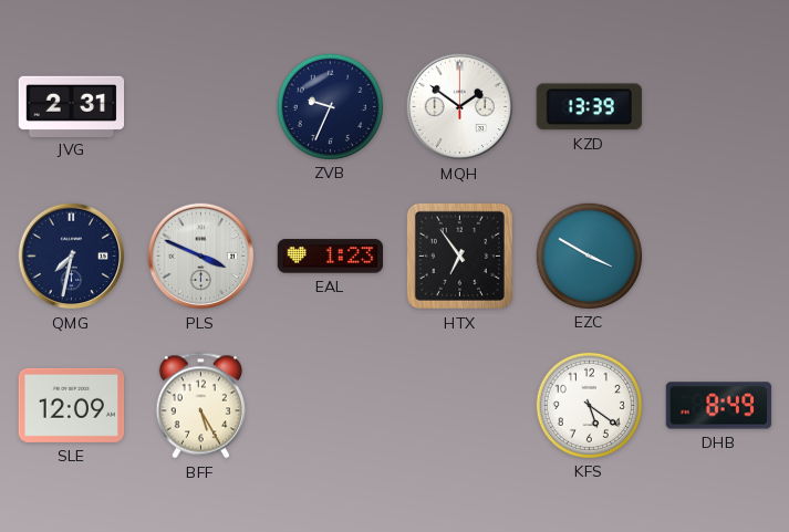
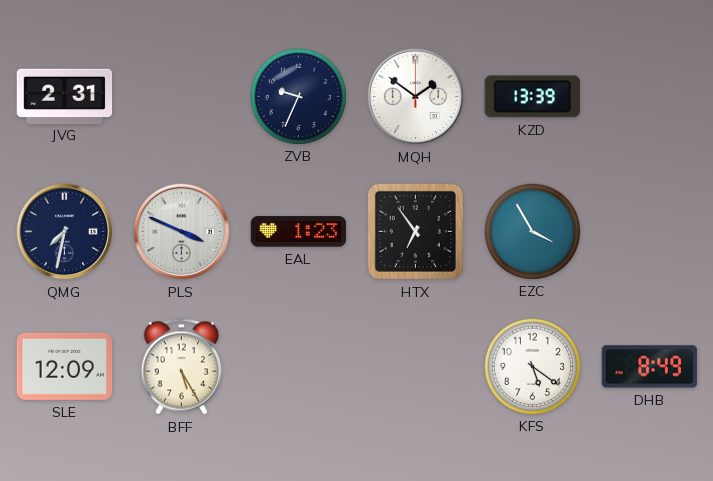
EZC: 3:50 -> 3:55
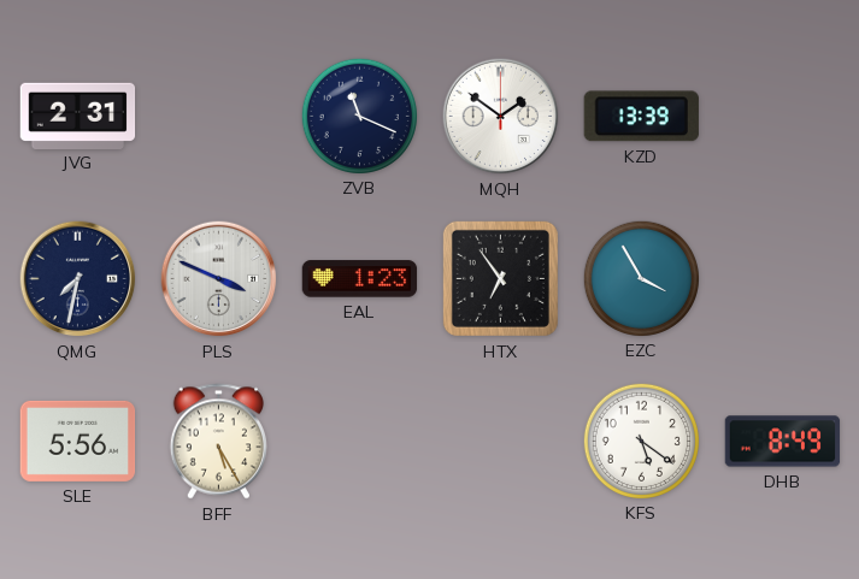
ZVB: 9:34 -> 11:19
SLE: 12:09 -> 5:56
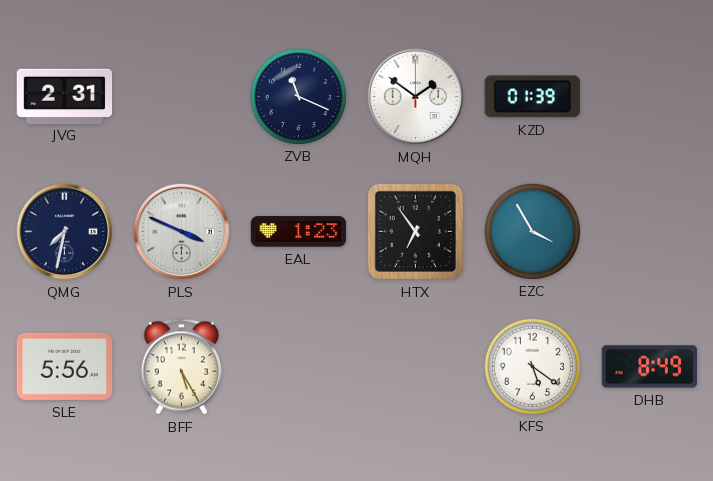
KZD: 13:39 -> 01:39
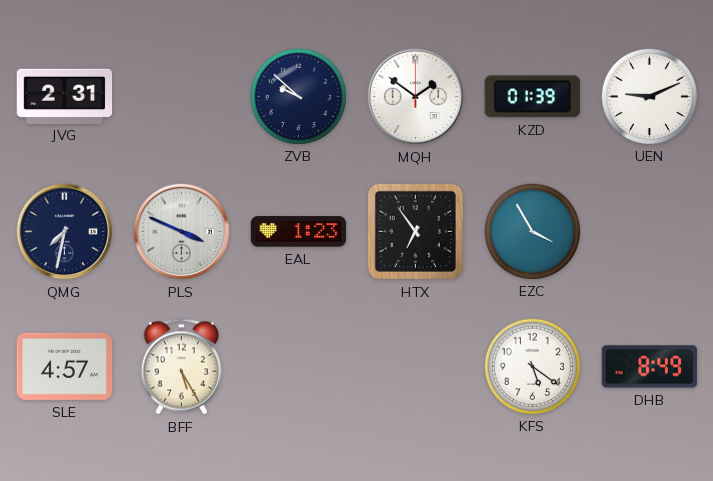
ZVB: 11:19 -> 9:52
UEN: none -> 9:11
SLE: 5:56 -> 4:57
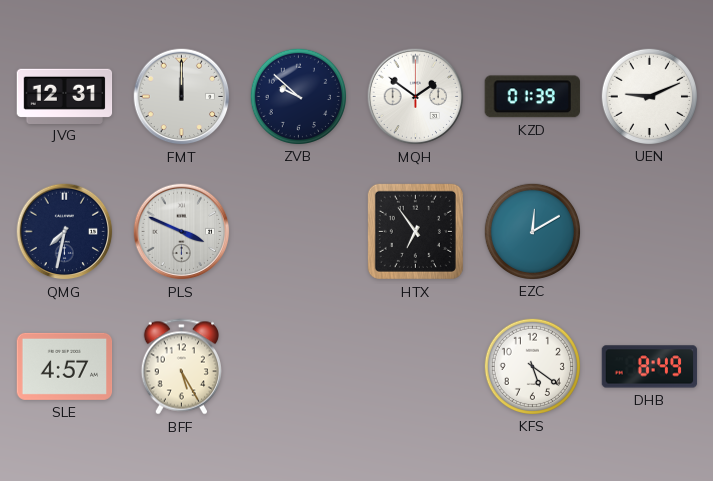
JVG: 2:31 -> 12:31
FMT: none -> 12:00
EAL: 1:23 -> none
EZC: 3:55 -> 12:10
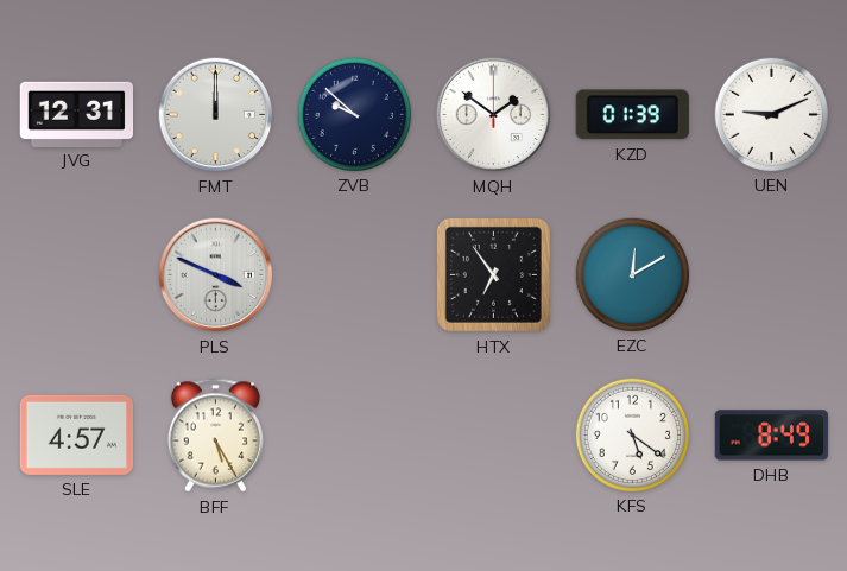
QMG: 7:32 -> none
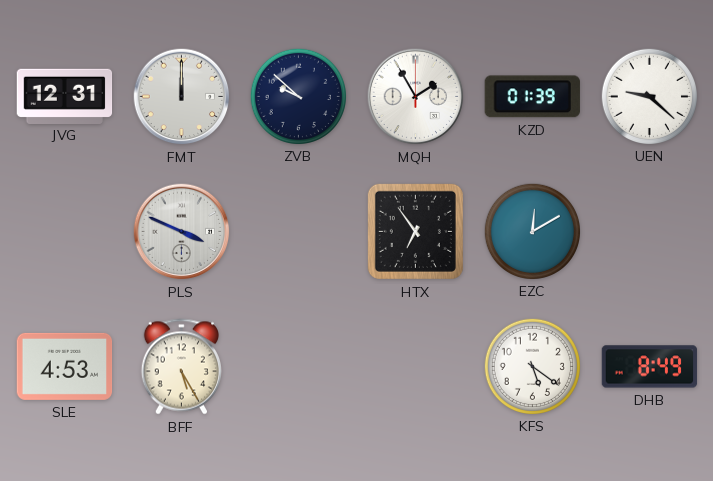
MQH: 1:51 -> 1:55
UEN: 9:11 -> 9:22
SLE: 4:57 -> 4:53
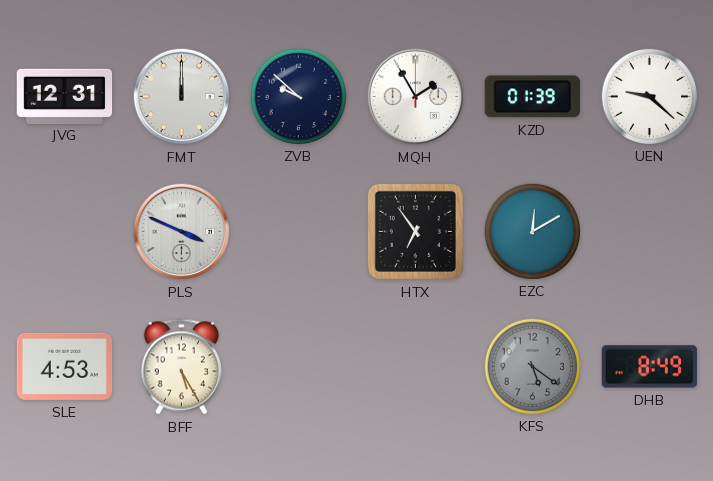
KFS dial: white -> grey
